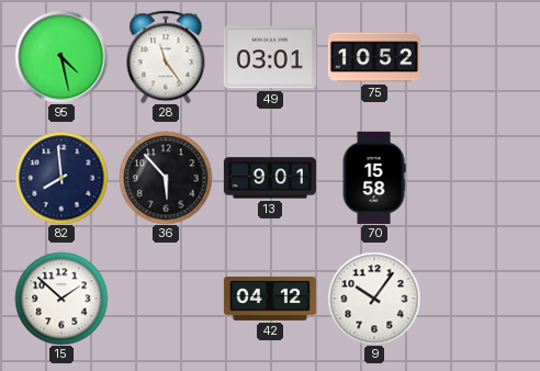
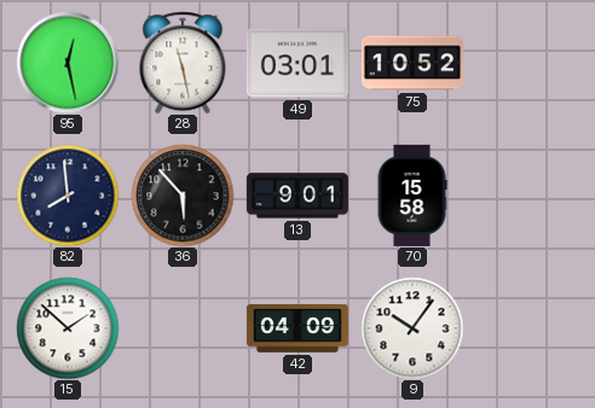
95: 4:28 -> 12:28
28: 11:24 -> 11:28
42: 04:12 -> 04:09
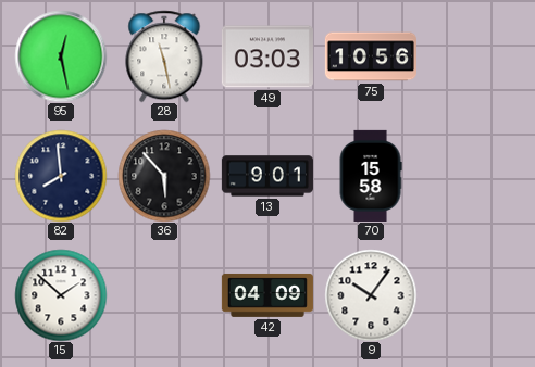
49: 03:01 -> 03:03
75: 10:52 -> 10:56
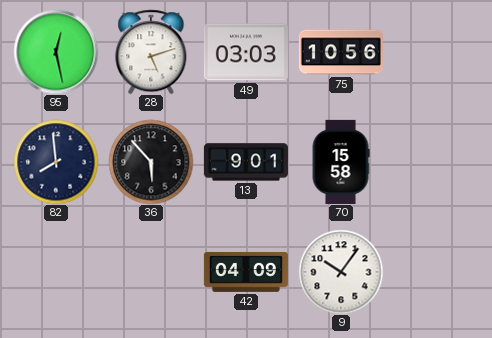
28: 11:28 -> 5:12
15: 1:52 -> none
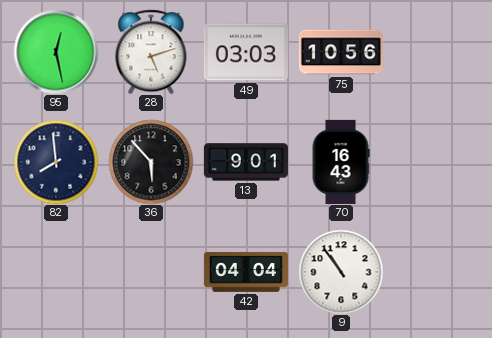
70: 15:58 -> 16:43
42: 04:09 -> 04:04
9: 10:06 -> 10:54
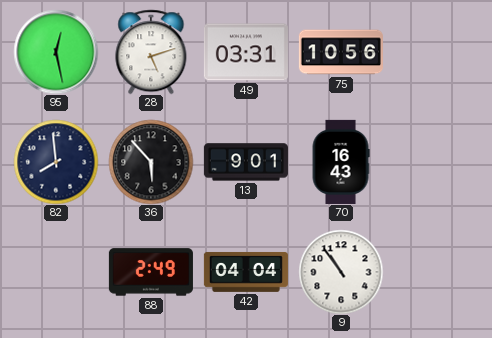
49: 03:03 -> 03:31
88: none -> 2:49
